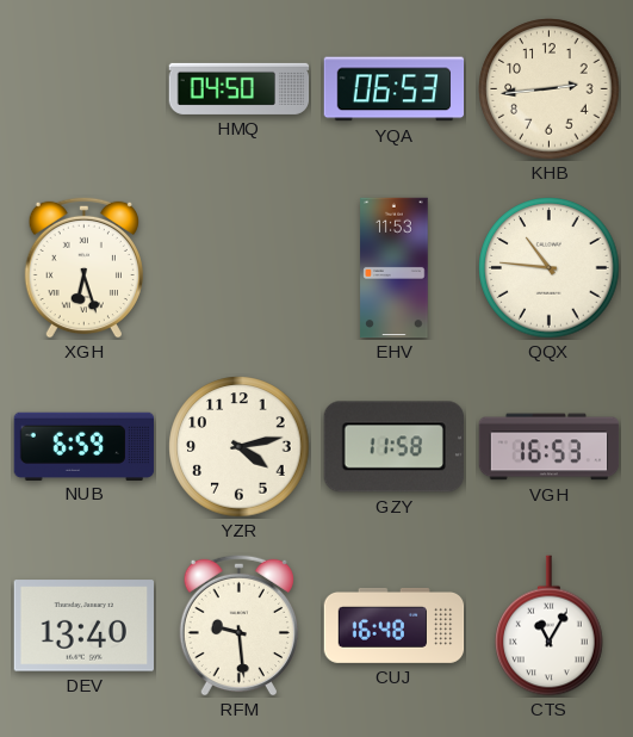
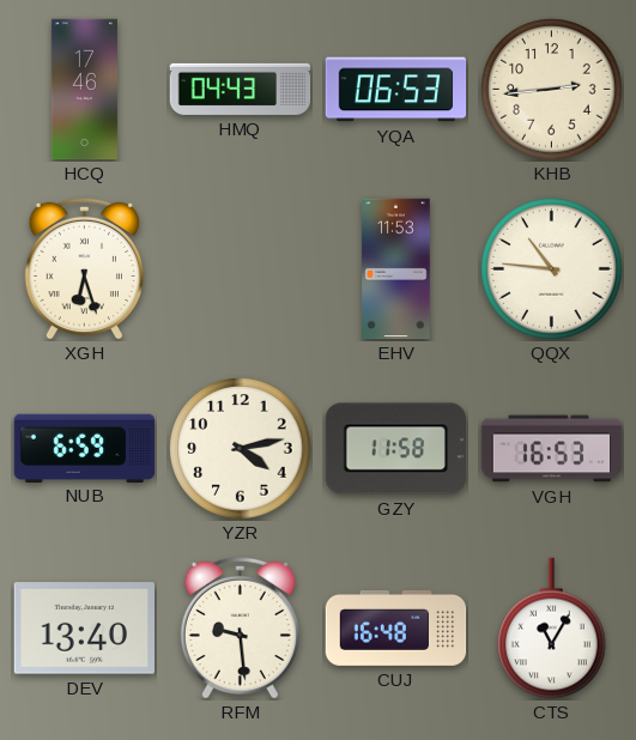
HCQ: none -> 17:46
HMQ: 04:50 -> 04:43
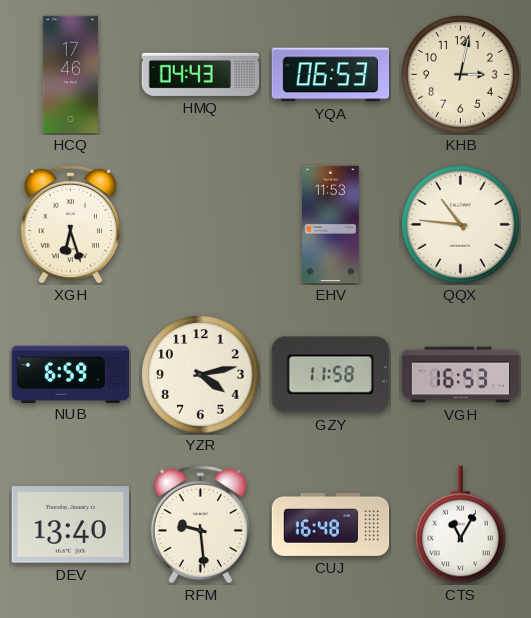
KHB: 2:44 -> 3:02
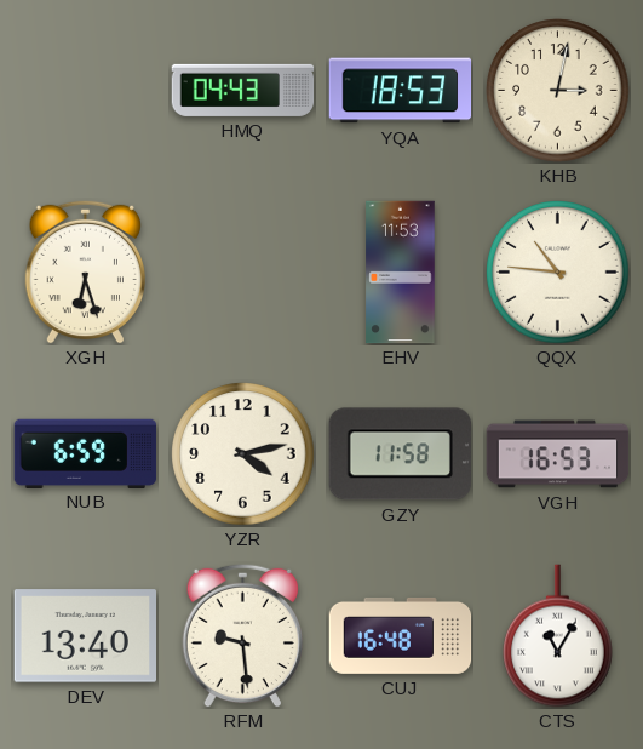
HCQ: 17:46 -> none
YQA: 06:53 -> 18:53
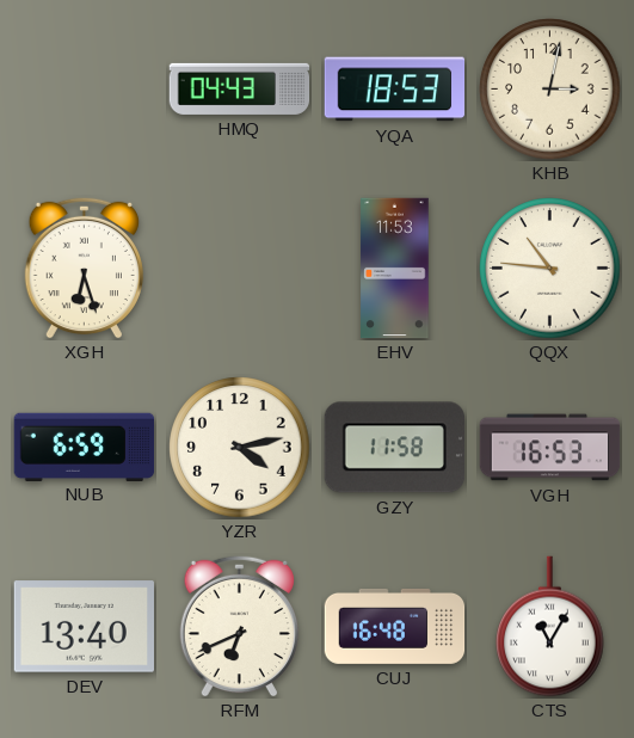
RFM: 9:29 -> 6:41
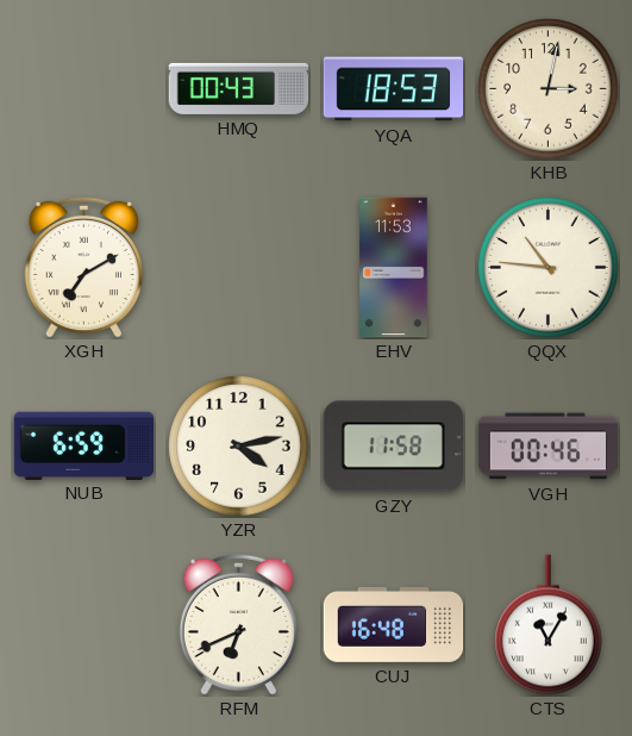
HMQ: 04:43 -> 00:43
XGH: 6:27 -> 7:10
VGH: 16:53 -> 00:46
DEV: 13:40 -> none
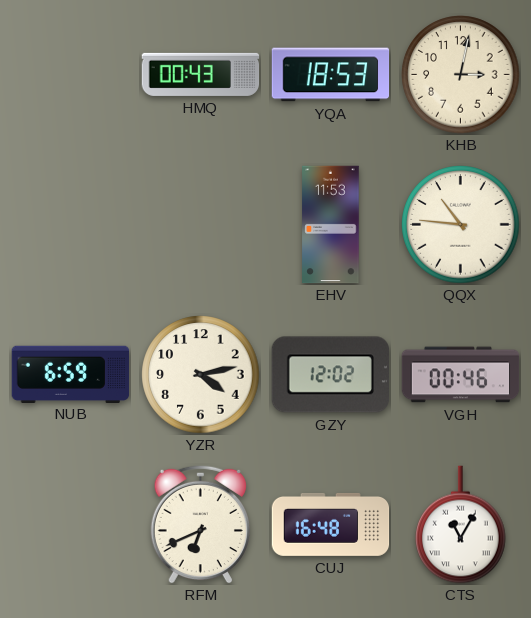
XGH: 7:10 -> none
GZY: 11:58 -> 12:02
